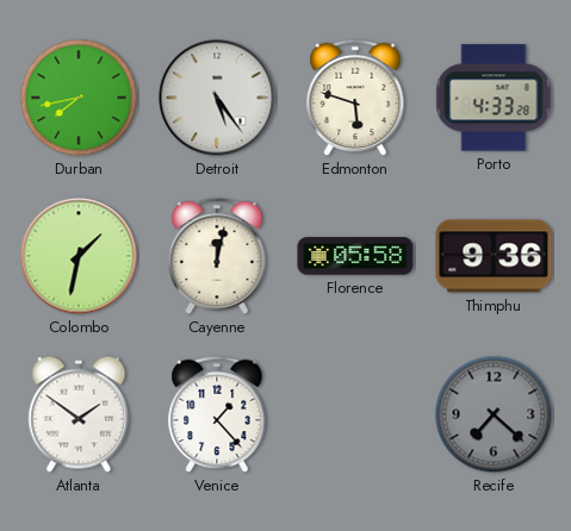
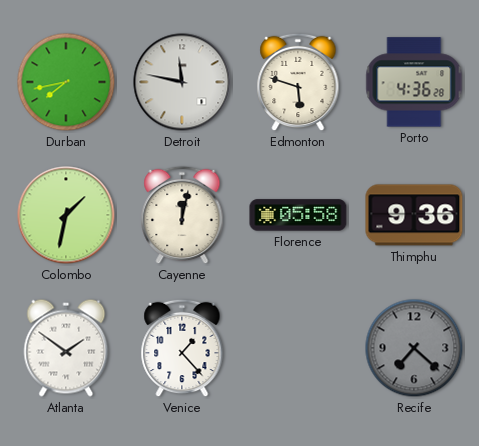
Detroit: 5:24 -> 11:47
Porto: 4:33 -> 4:36
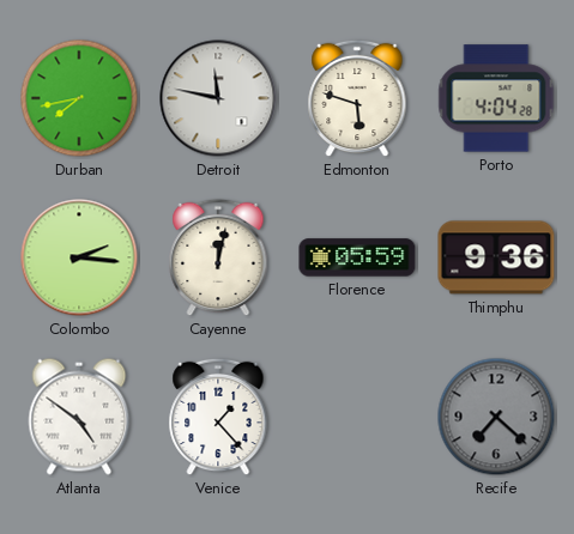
Porto: 4:36 -> 4:04
Colombo: 1:32 -> 2:16
Florence: 05:58 -> 05:59
Atlanta: 1:51 -> 4:51
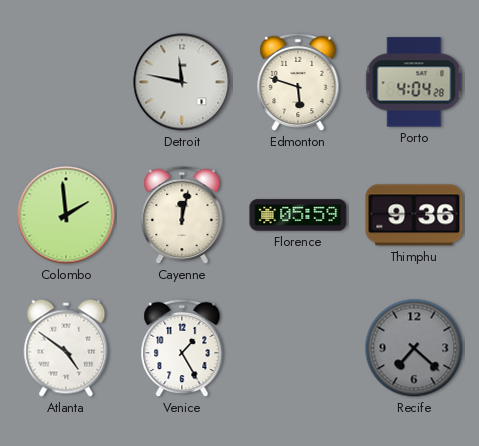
Durban: 7:43 -> none
Colombo: 2:16 -> 1:59
Venice: 1:23 -> 1:25
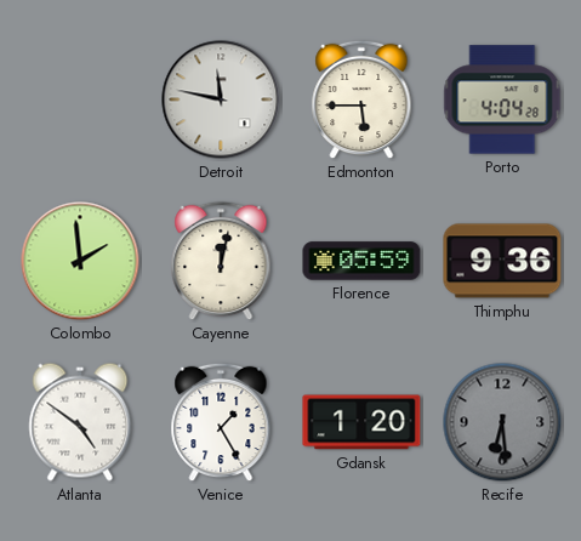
Edmonton: 5:48 -> 5:45
Gdansk: none -> 1:20
Recife: 7:22 -> 6:29
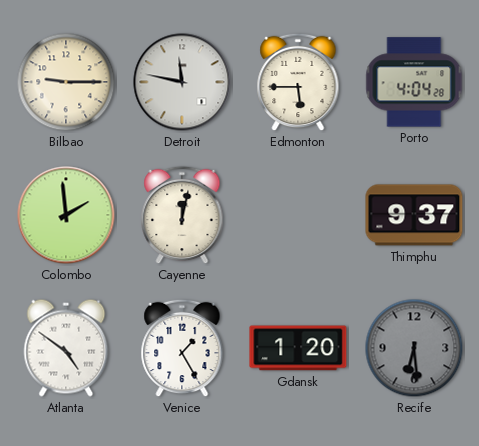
Bilbao: none -> 9:15
Florence: 05:59 -> none
Thimphu: 9:36 -> 9:37
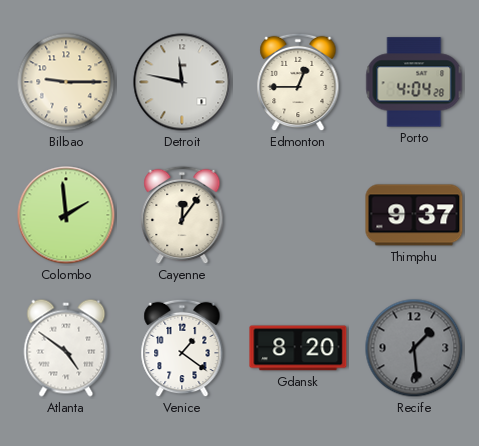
Edmonton: 5:45 -> 12:45
Cayenne: 12:02 -> 12:06
Venice: 1:25 -> 1:21
Gdansk: 1:20 -> 8:20
Recife: 6:29 -> 1:29
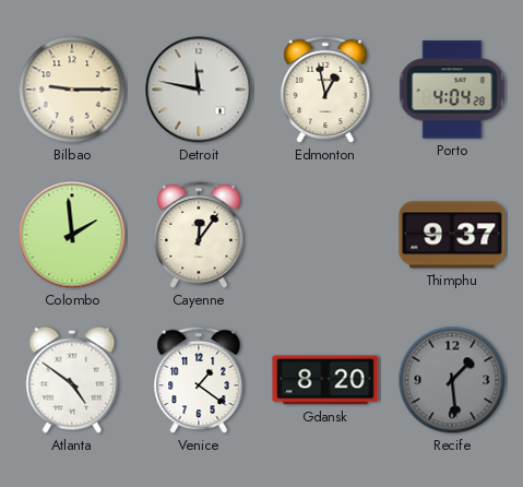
Edmonton: 12:45 -> 12:58
